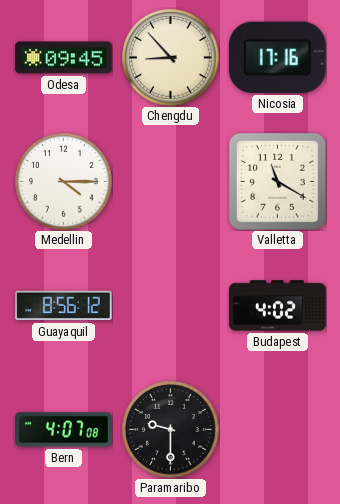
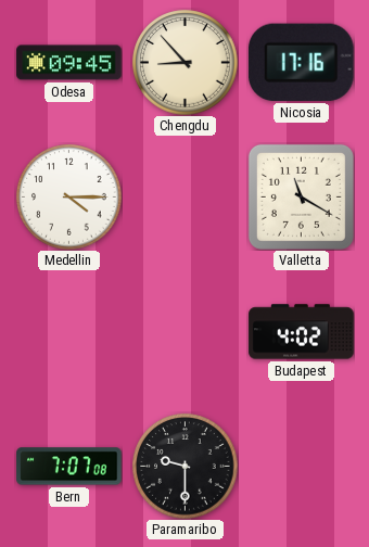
Guayaquil: 8:56 -> none
Bern: 4:07 -> 7:07
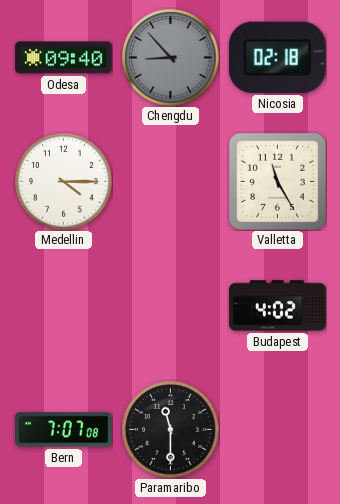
Odesa: 09:45 -> 09:40
Chengdu dial: cream -> grey
Nicosia: 17:16 -> 02:18
Valletta: 11:20 -> 11:25
Paramaribo: 9:30 -> 11:30
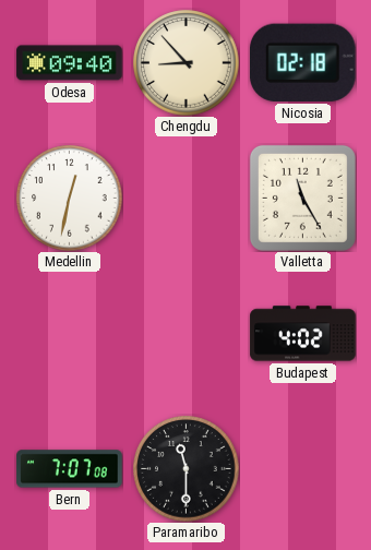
Chengdu dial: grey -> cream
Medellin: 4:15 -> 12:32
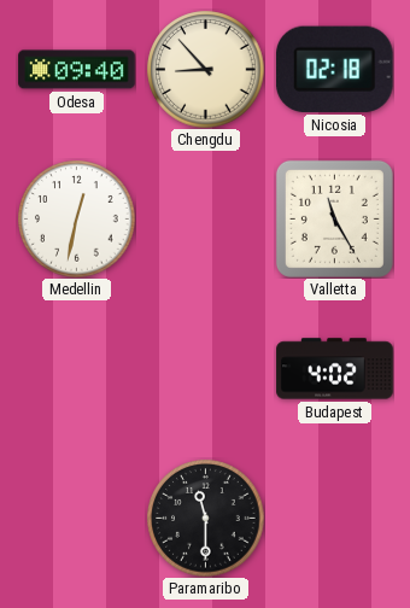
Bern: 7:07 -> none
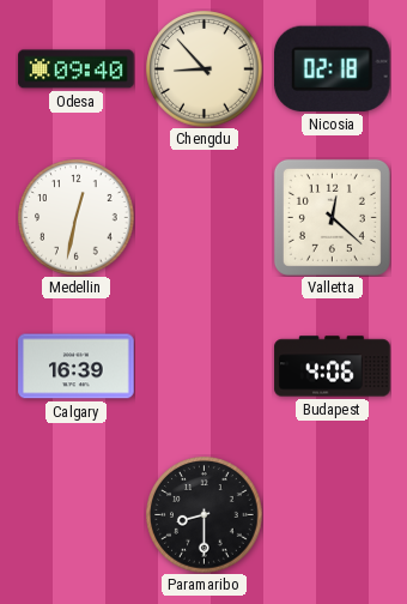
Valletta: 11:25 -> 12:22
Calgary: none -> 16:39
Budapest: 4:02 -> 4:06
Paramaribo: 11:30 -> 8:30
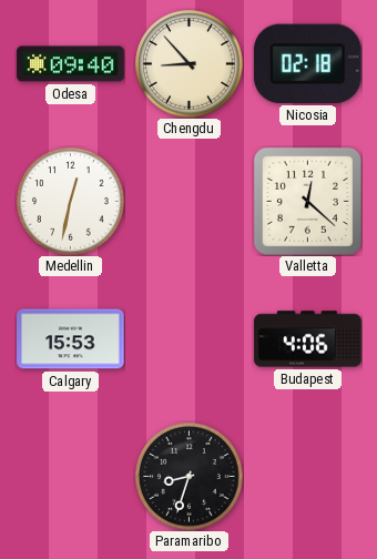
Calgary: 16:39 -> 15:53
Paramaribo: 8:30 -> 8:33
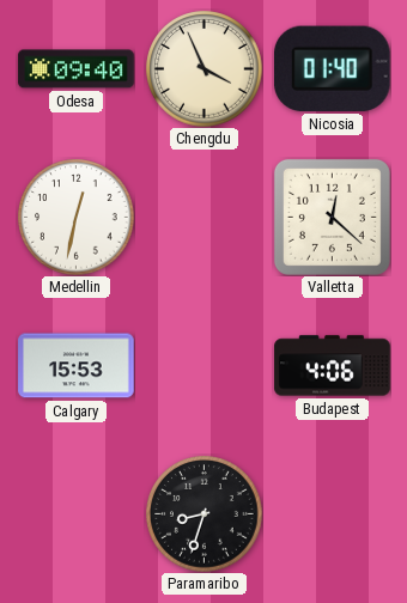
Chengdu: 8:53 -> 3:56
Nicosia: 02:18 -> 01:40
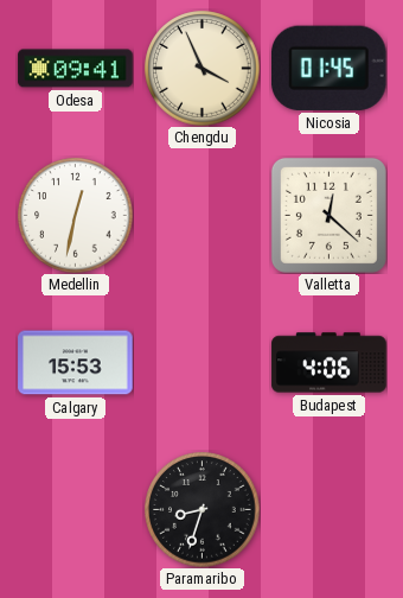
Odesa: 09:40 -> 09:41
Nicosia: 01:40 -> 01:45
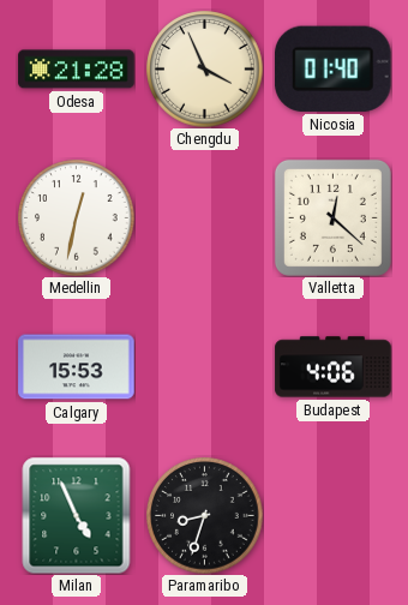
Odesa: 09:41 -> 21:28
Nicosia: 01:45 -> 01:40
Milan: none -> 4:56
